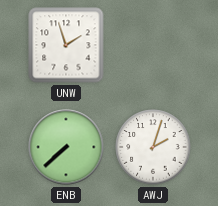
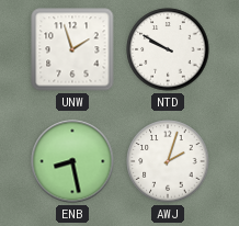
NTD: none -> 9:50
ENB: 7:38 -> 8:28
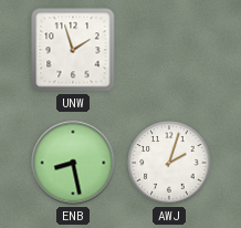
NTD: 9:50 -> none
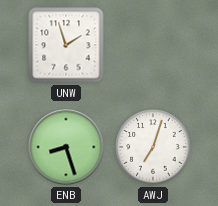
ENB: 8:28 -> 8:27
AWJ: 2:03 -> 7:03
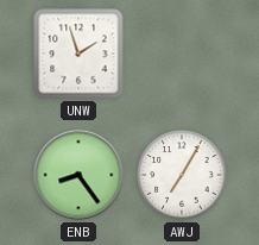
ENB: 8:27 -> 8:24
AWJ: 7:03 -> 7:05
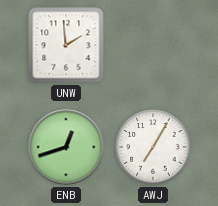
UNW: 1:57 -> 1:59
ENB: 8:24 -> 12:42
